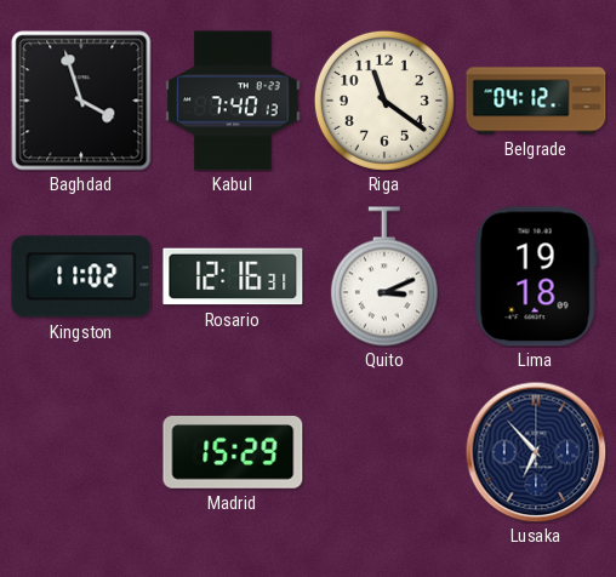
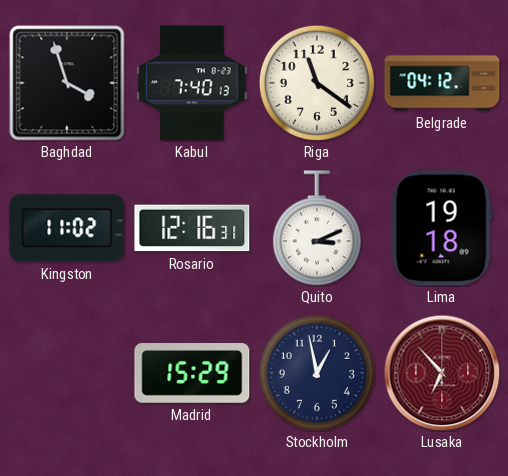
Stockholm: none -> 12:58
Lusaka dial: navy -> burgundy
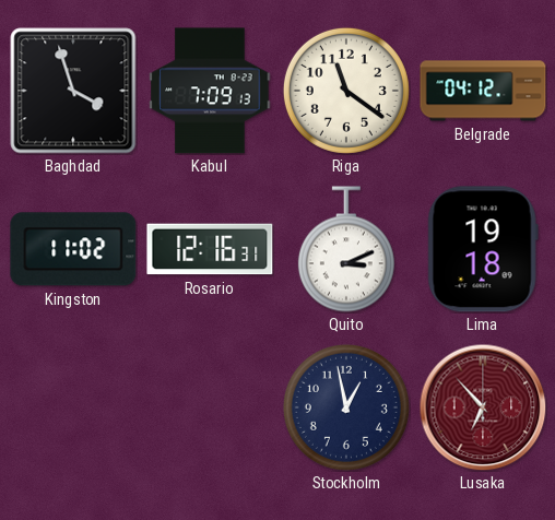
Kabul: 7:40 -> 7:09
Madrid: 15:29 -> none
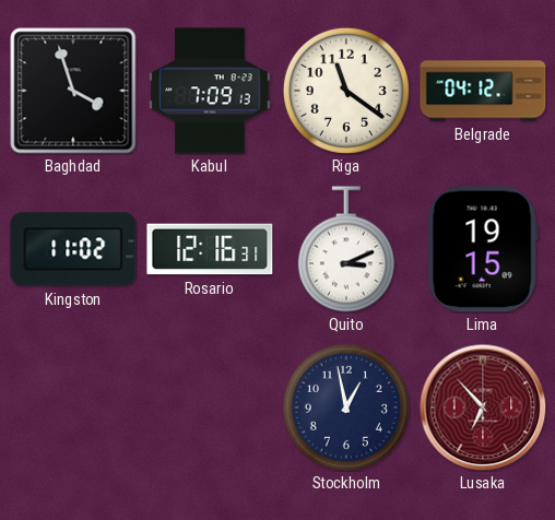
Lima: 19:18 -> 19:15
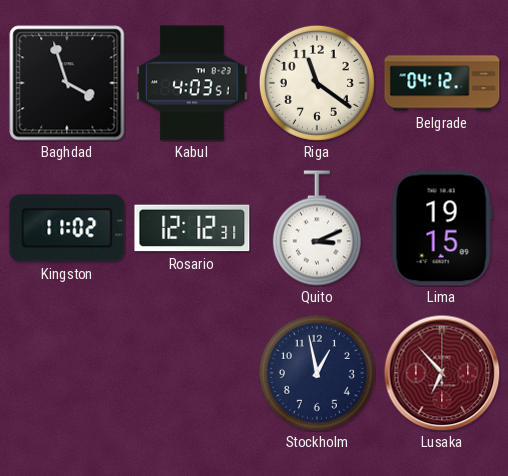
Kabul: 7:09 -> 4:03
Rosario: 12:16 -> 12:12
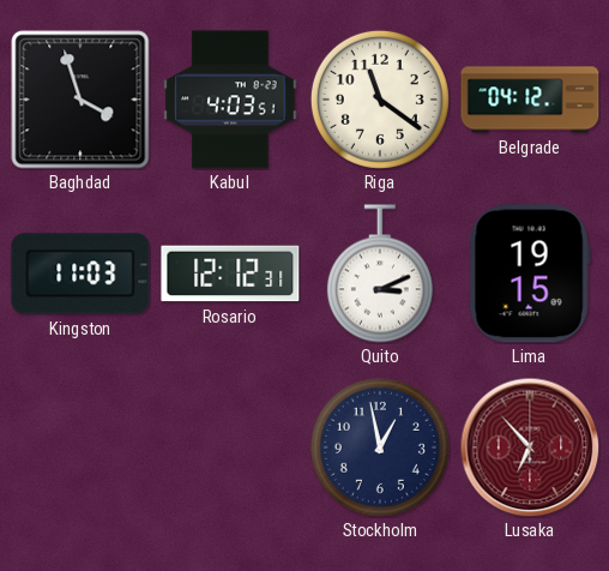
Kingston: 11:02 -> 11:03
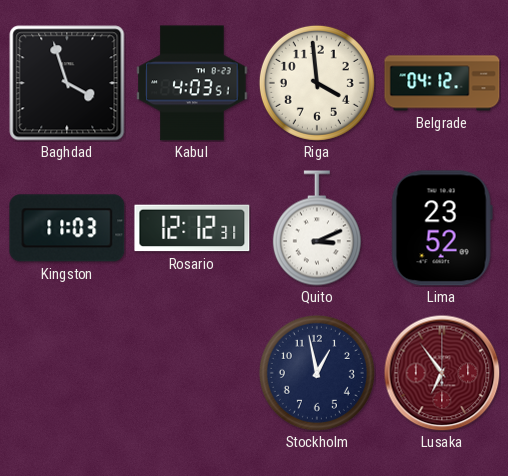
Riga: 11:21 -> 3:59
Lima: 19:15 -> 23:52
Lusaka: 6:53 -> 6:54
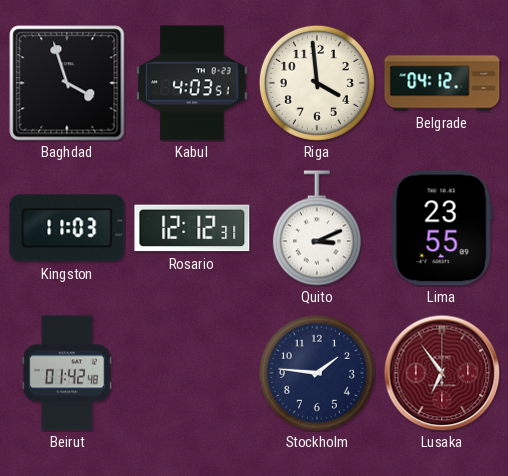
Lima: 23:52 -> 23:55
Beirut: none -> 01:42
Stockholm: 12:58 -> 1:46
